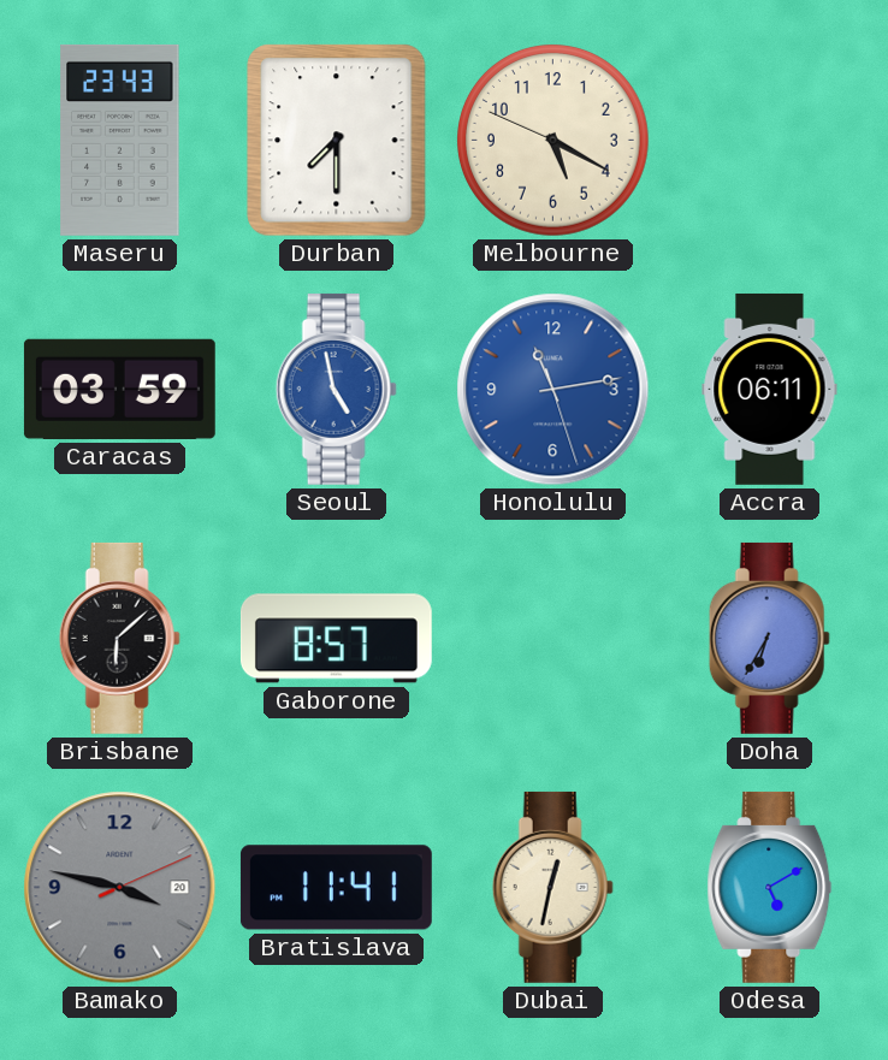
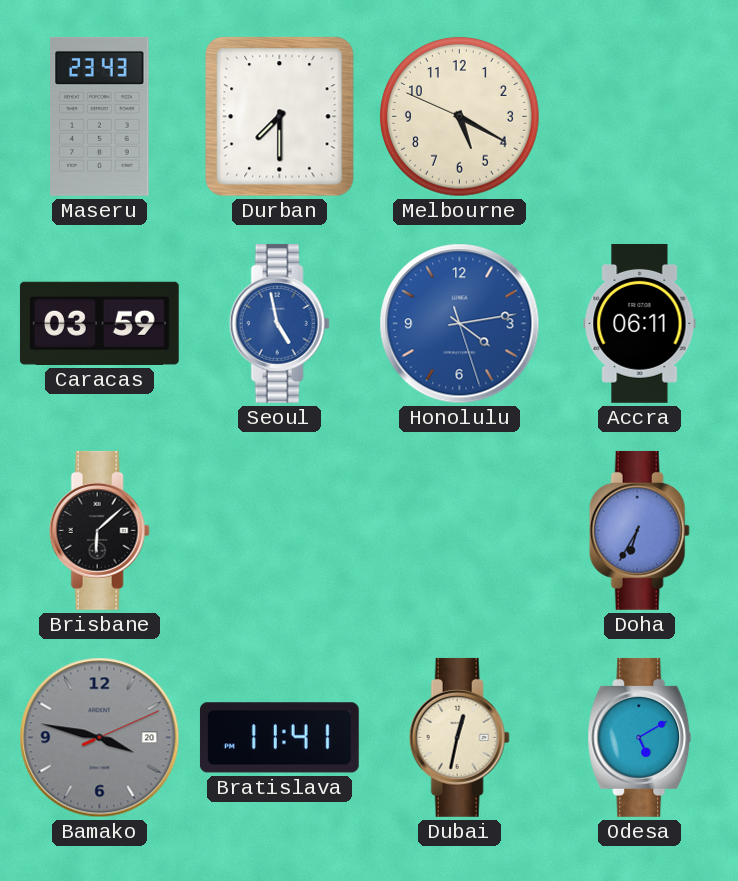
Honolulu: 11:13 -> 4:13
Gaborone: 8:57 -> none
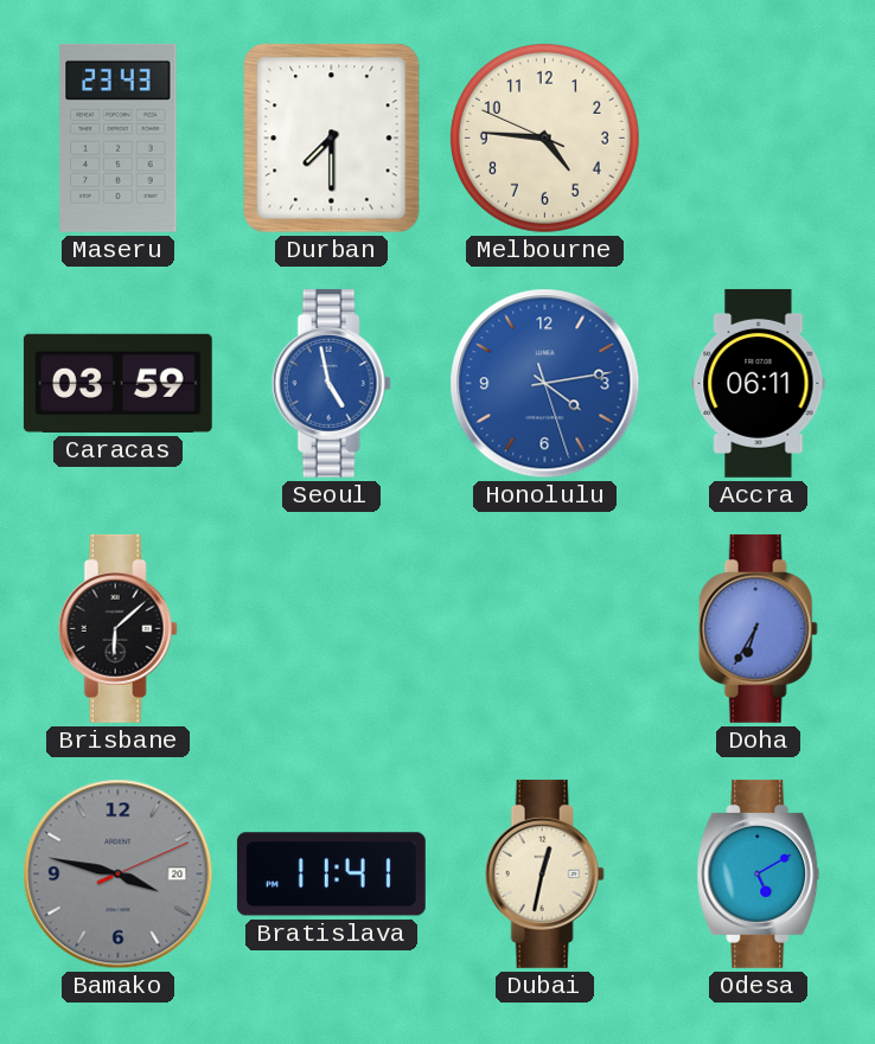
Melbourne: 5:19 -> 4:45
